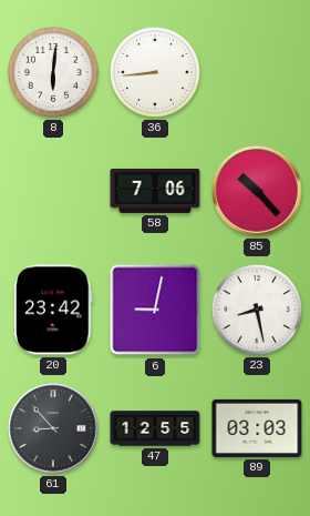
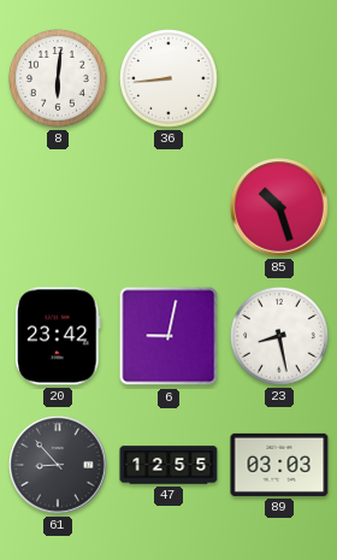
58: 7:06 -> none
85: 10:23 -> 10:27
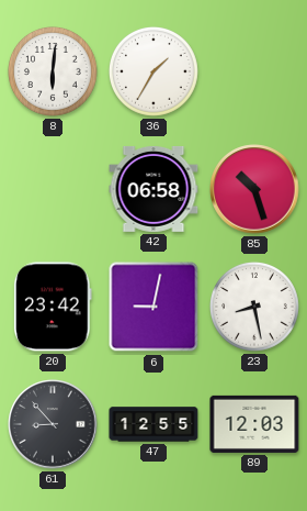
36: 8:44 -> 1:35
42: none -> 06:58
89: 03:03 -> 12:03
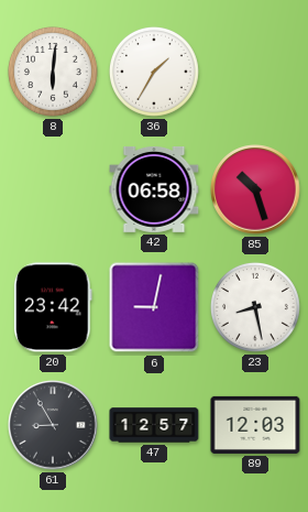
61: 8:53 -> 8:55
47: 12:55 -> 12:57
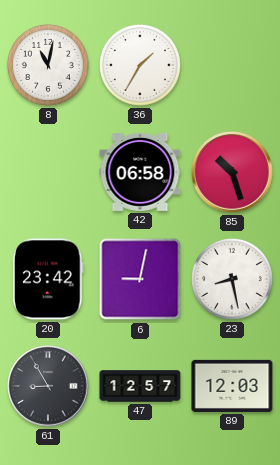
8: 6:01 -> 11:02
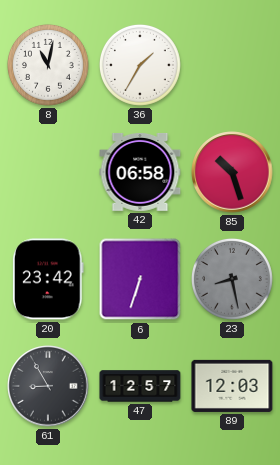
6: 9:02 -> 6:33
23 dial: white -> grey
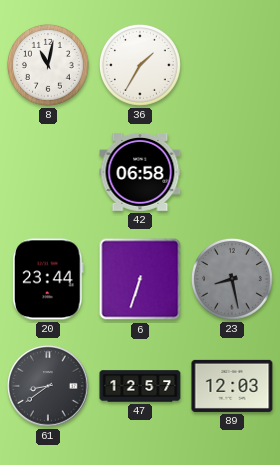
85: 10:27 -> none
20: 23:42 -> 23:44
61: 8:55 -> 8:39
